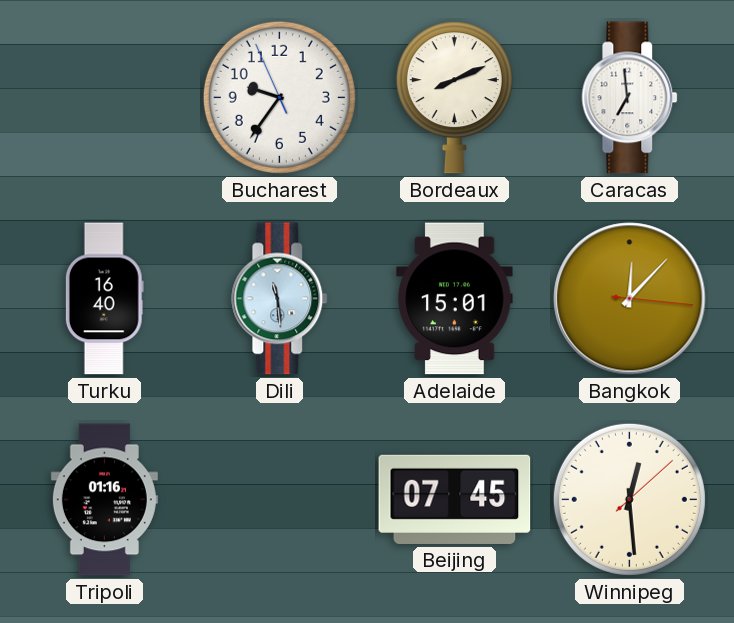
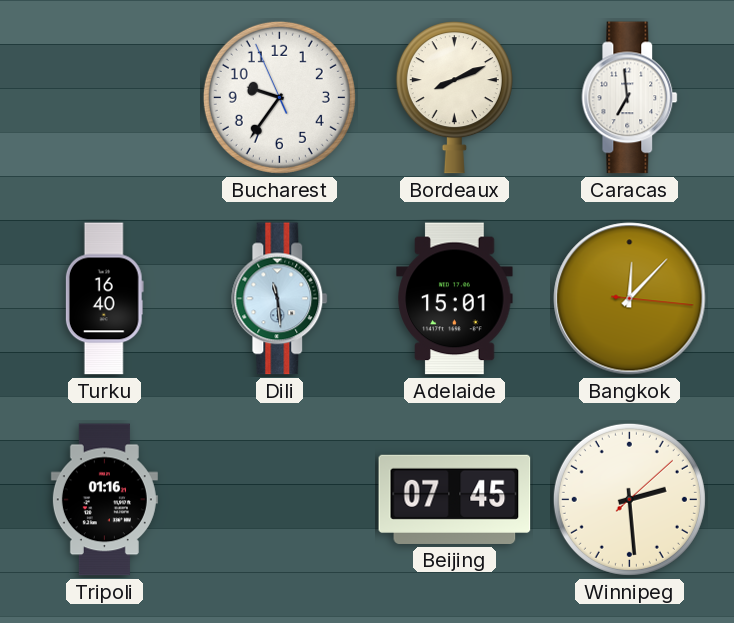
Winnipeg: 12:29 -> 2:29
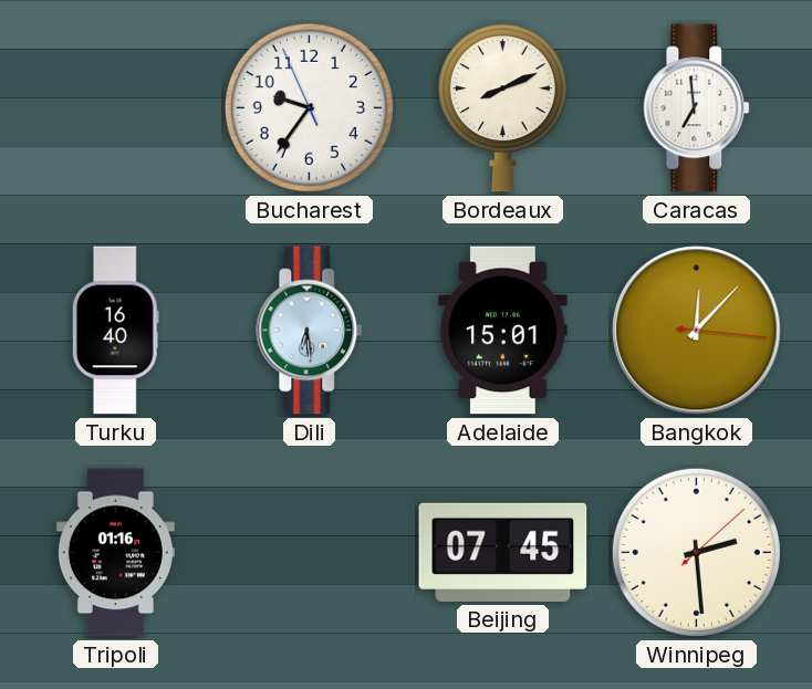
Dili: 11:29 -> 6:29
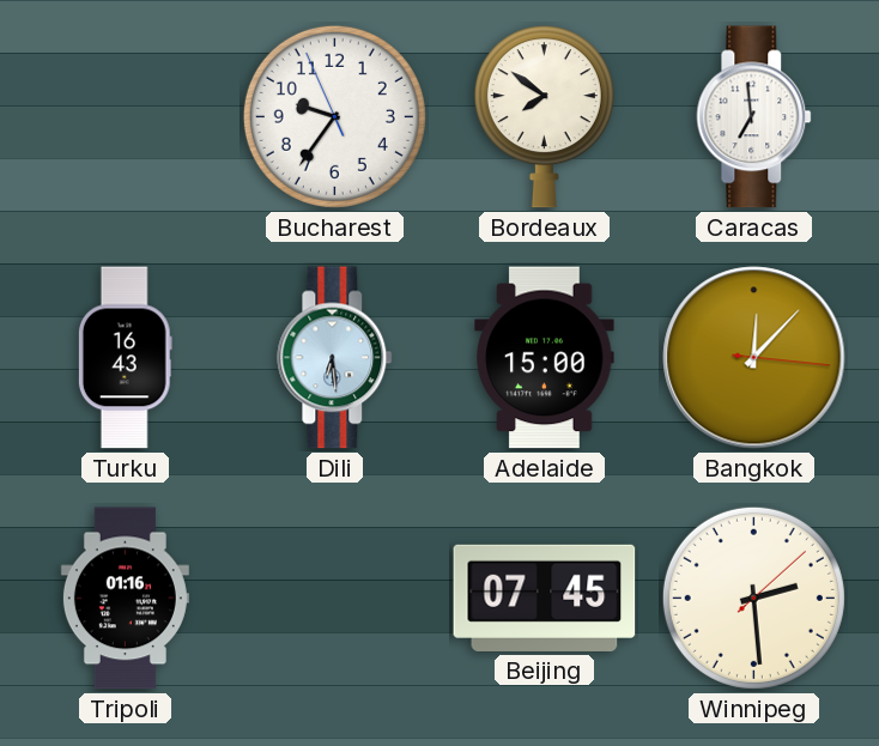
Bordeaux: 8:11 -> 7:51
Turku: 16:40 -> 16:43
Adelaide: 15:01 -> 15:00
